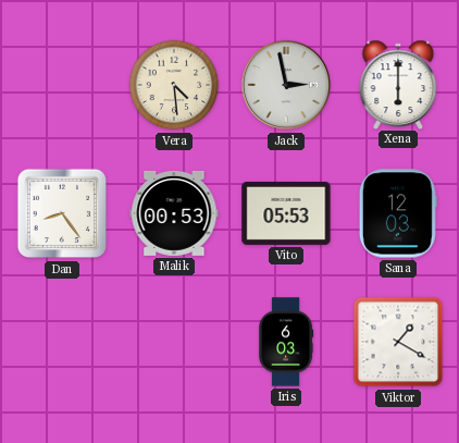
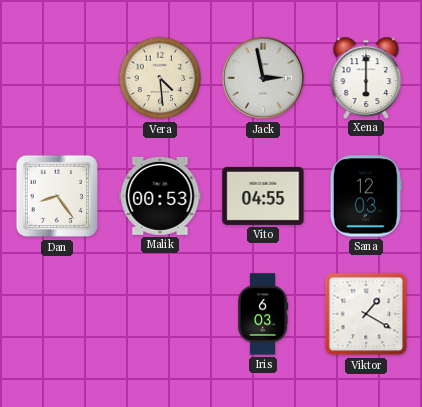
Vito: 05:53 -> 04:55
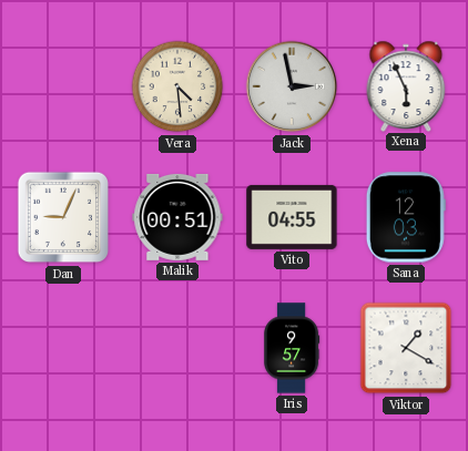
Xena: 6:00 -> 5:56
Dan: 8:24 -> 9:04
Malik: 00:53 -> 00:51
Iris: 6:03 -> 9:57
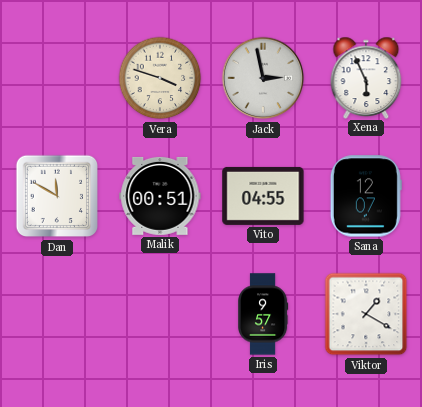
Vera: 4:29 -> 3:48
Dan: 9:04 -> 11:50
Sana: 12:03 -> 12:07
